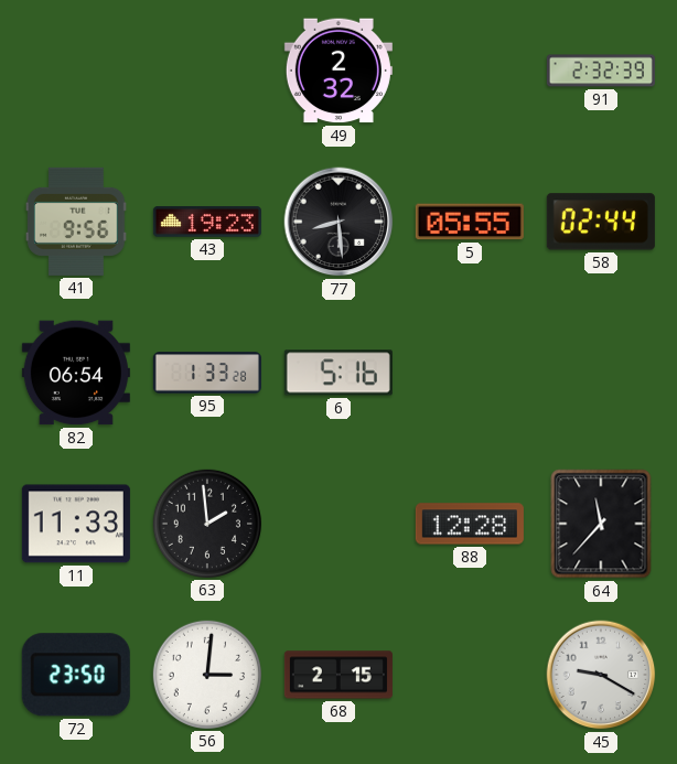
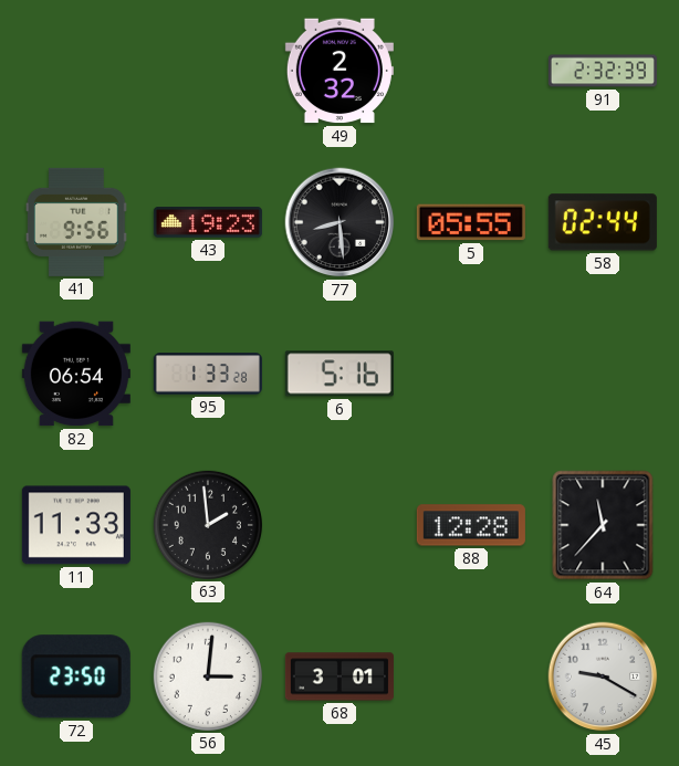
68: 2:15 -> 3:01
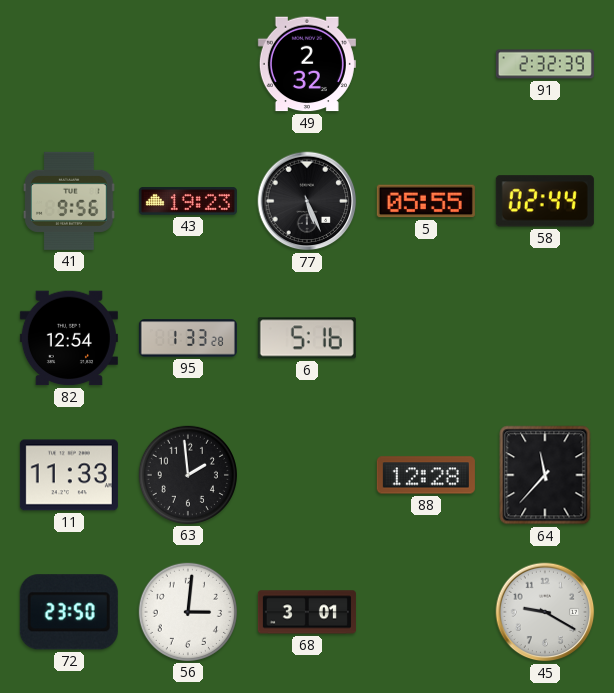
77: 8:29 -> 5:26
82: 06:54 -> 12:54
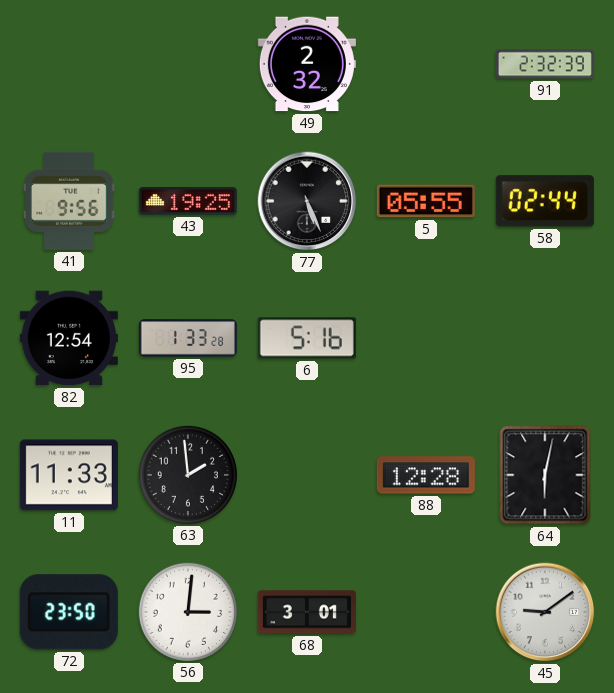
43: 19:23 -> 19:25
64: 11:37 -> 6:02
45: 9:20 -> 9:09
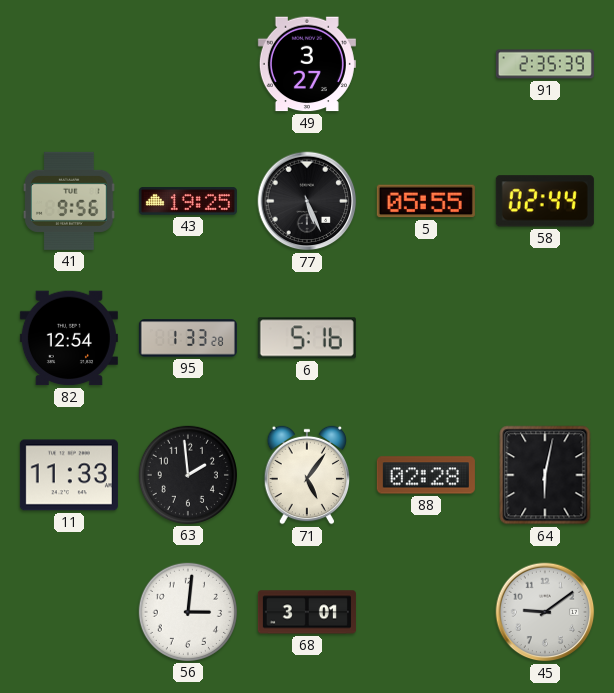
49: 2:32 -> 3:27
91: 2:32 -> 2:35
71: none -> 5:06
88: 12:28 -> 02:28
72: 23:50 -> none
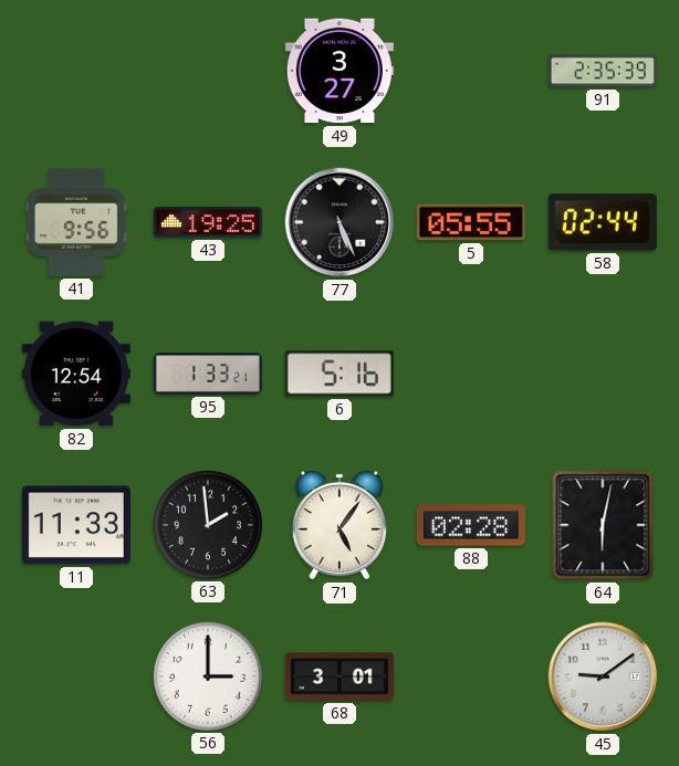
95: 1:33:28 -> 1:33:21
56: 3:01 -> 3:00
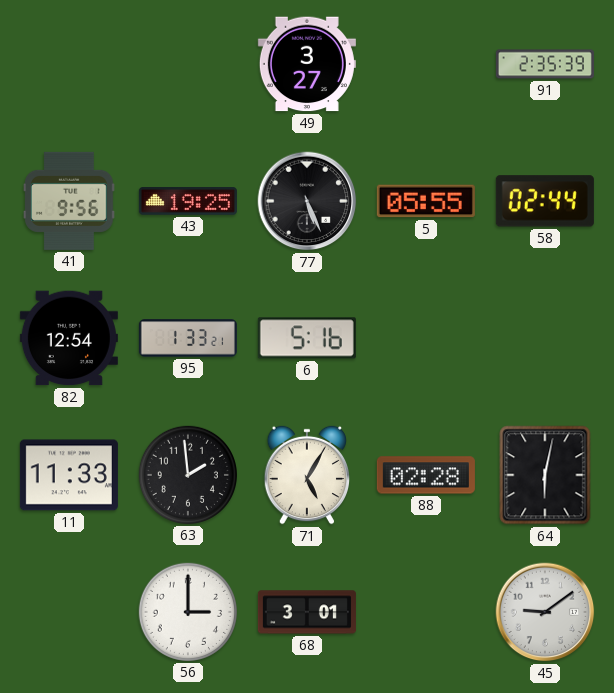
71: 5:06 -> 5:05
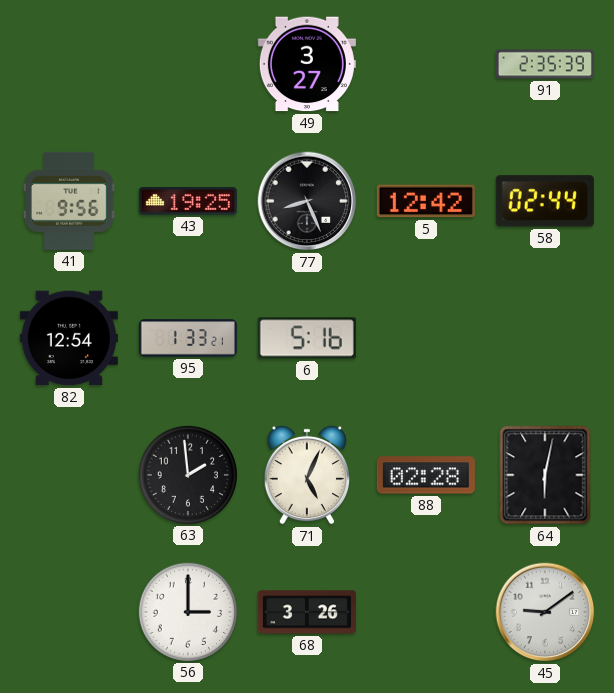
77: 5:26 -> 8:26
5: 05:55 -> 12:42
11: 11:33 -> none
71: 5:05 -> 5:04
68: 3:01 -> 3:26
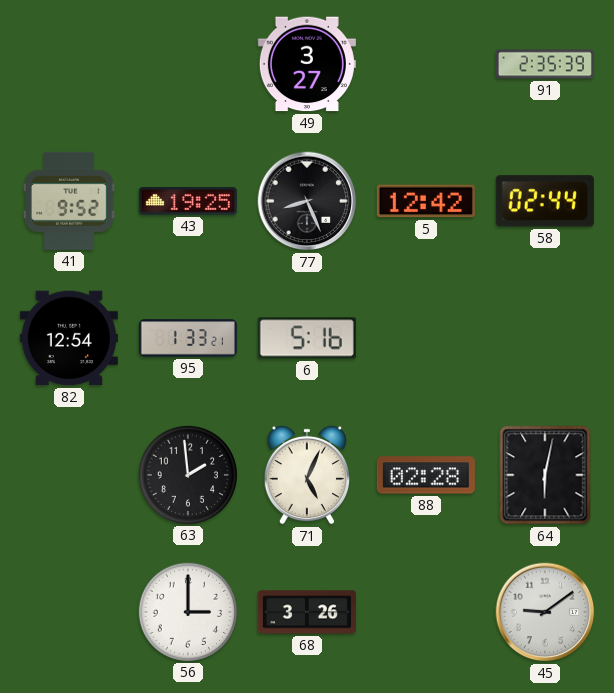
41: 9:56 -> 9:52
